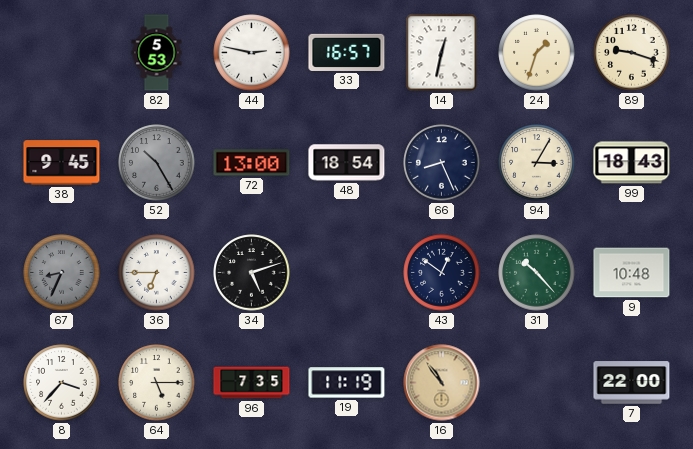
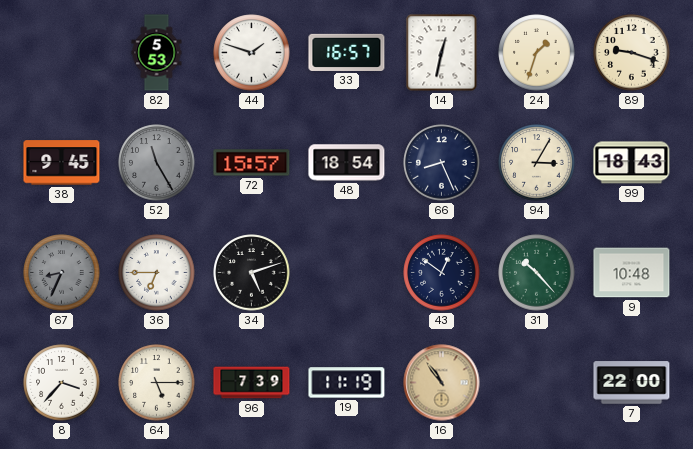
44: 2:47 -> 1:48
52: 10:25 -> 11:25
72: 13:00 -> 15:57
96: 7:35 -> 7:39
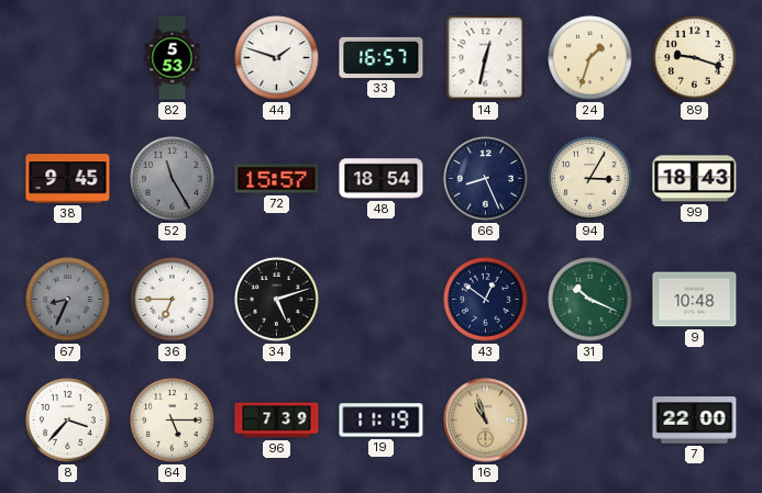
31: 10:23 -> 10:19
16: 10:54 -> 10:57
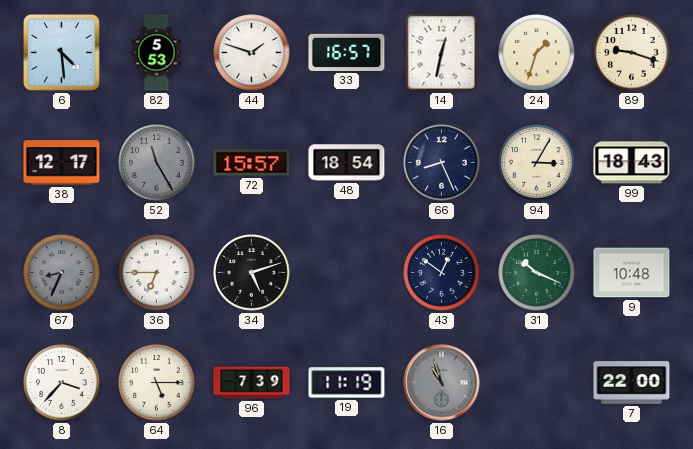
6: none -> 4:29
38: 9:45 -> 12:17
16 dial: champagne -> grey
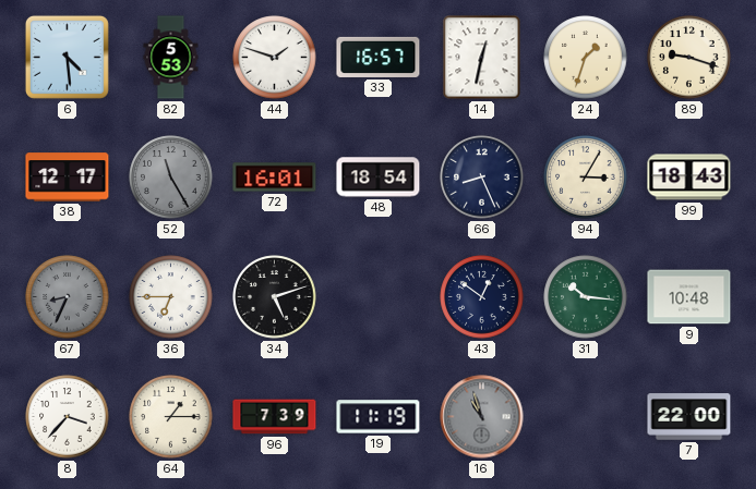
72: 15:57 -> 16:01
31: 10:19 -> 10:16
64: 5:15 -> 1:15
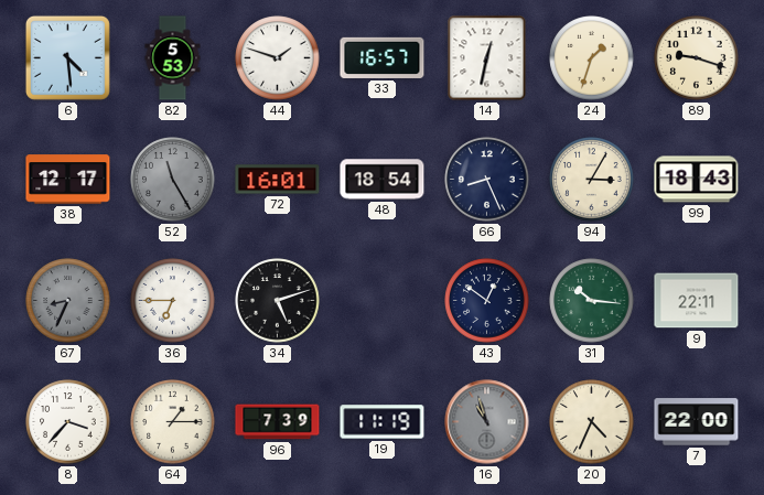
9: 10:48 -> 22:11
20: none -> 4:34
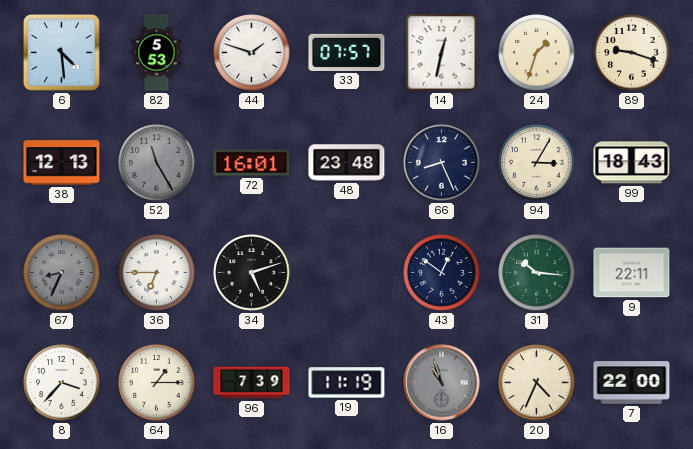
33: 16:57 -> 07:57
38: 12:17 -> 12:13
48: 18:54 -> 23:48
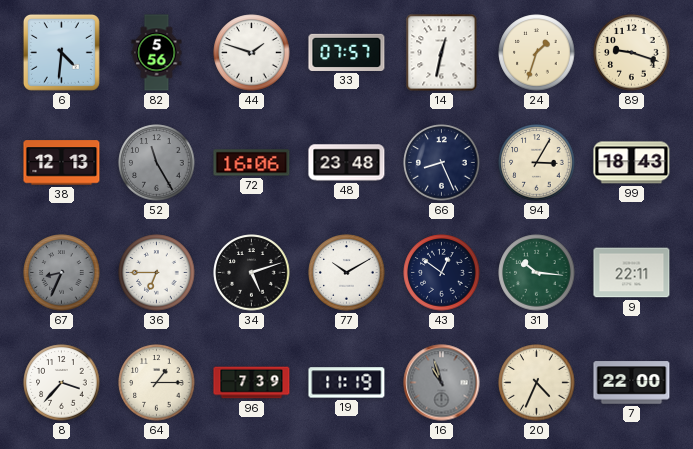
6: 4:29 -> 4:31
82: 5:53 -> 5:56
72: 16:01 -> 16:06
77: none -> 10:10
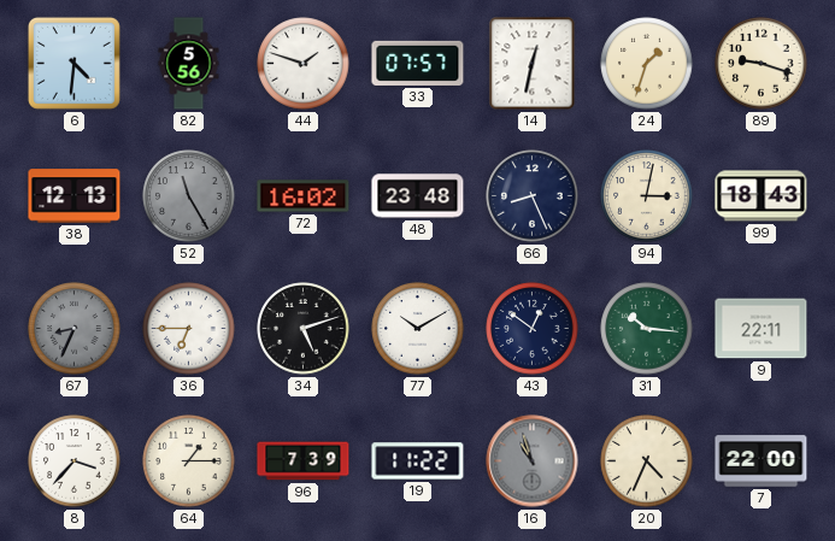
72: 16:06 -> 16:02
94: 3:05 -> 3:02
19: 11:19 -> 11:22
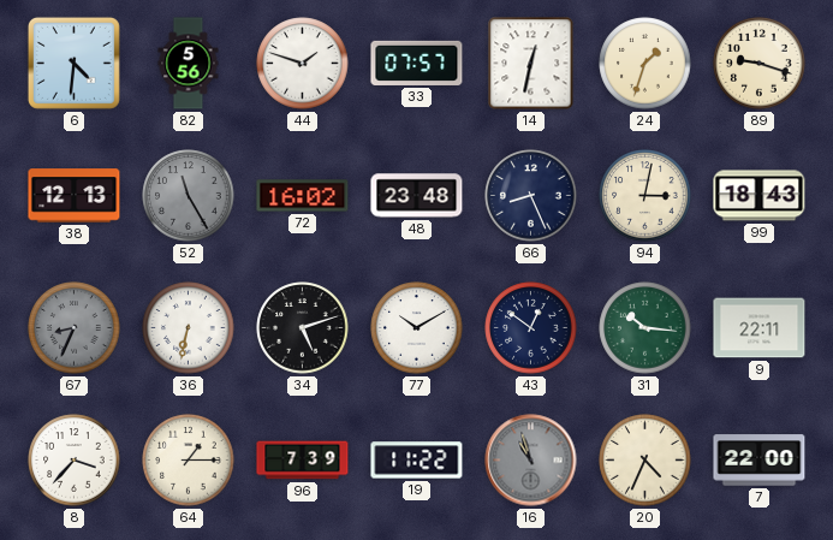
36: 6:45 -> 6:32
